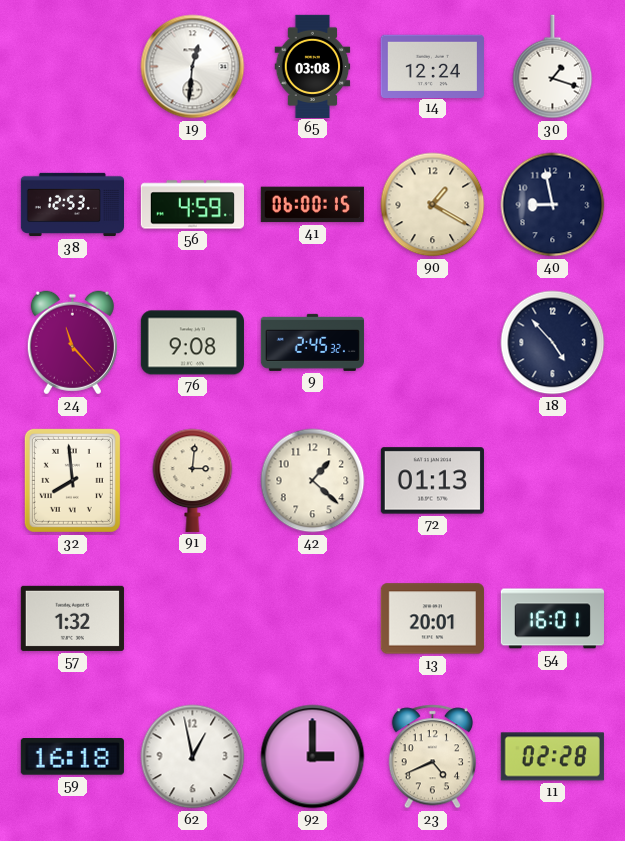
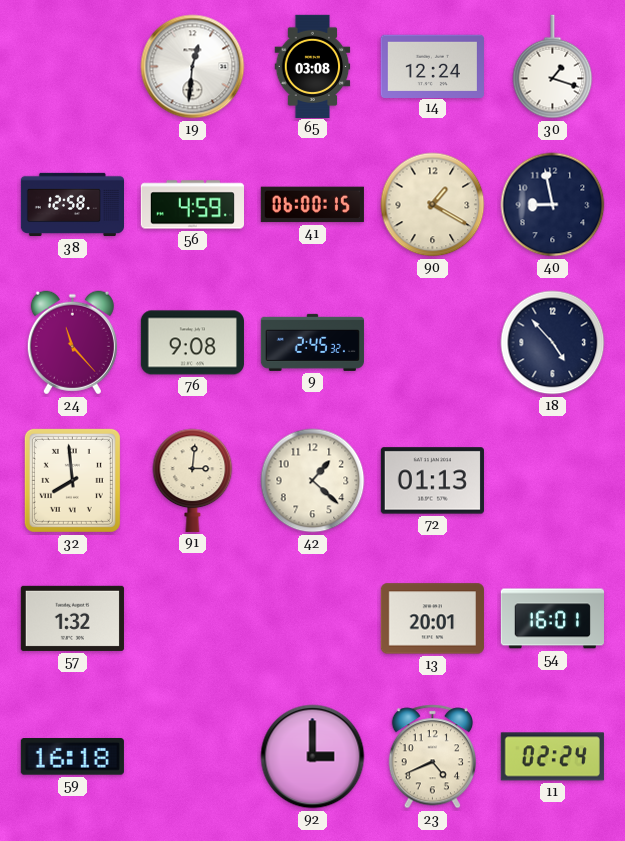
38: 12:53 -> 12:58
62: 12:58 -> none
11: 02:28 -> 02:24
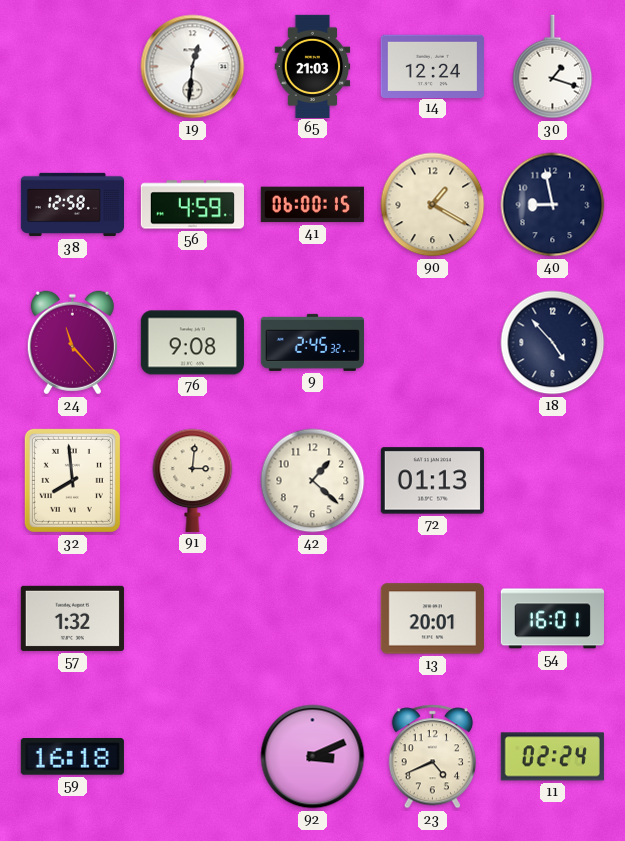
65: 03:08 -> 21:03
92: 3:00 -> 3:11
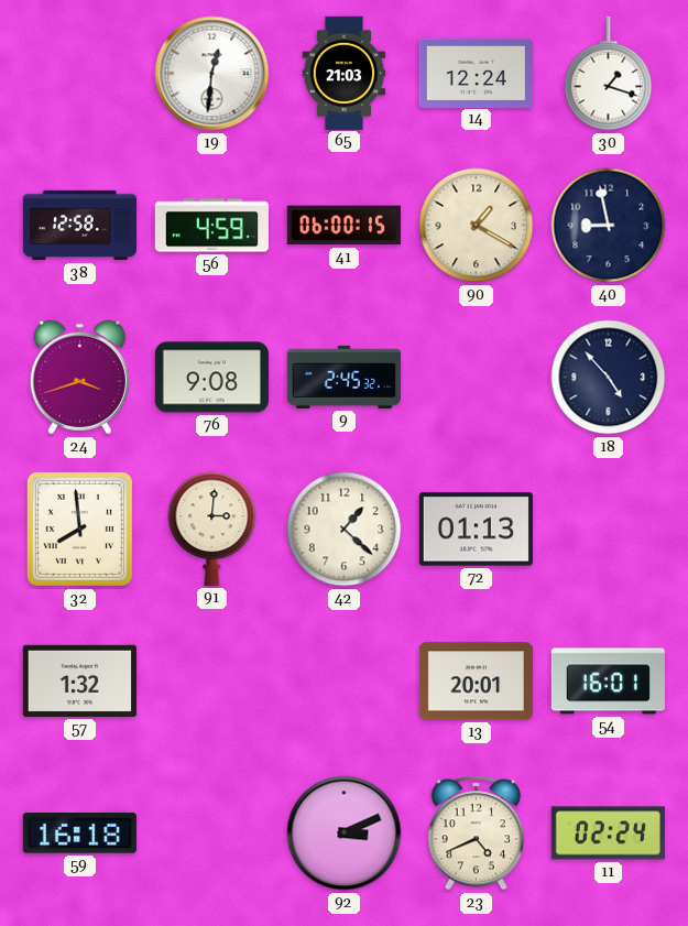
24: 11:23 -> 3:42
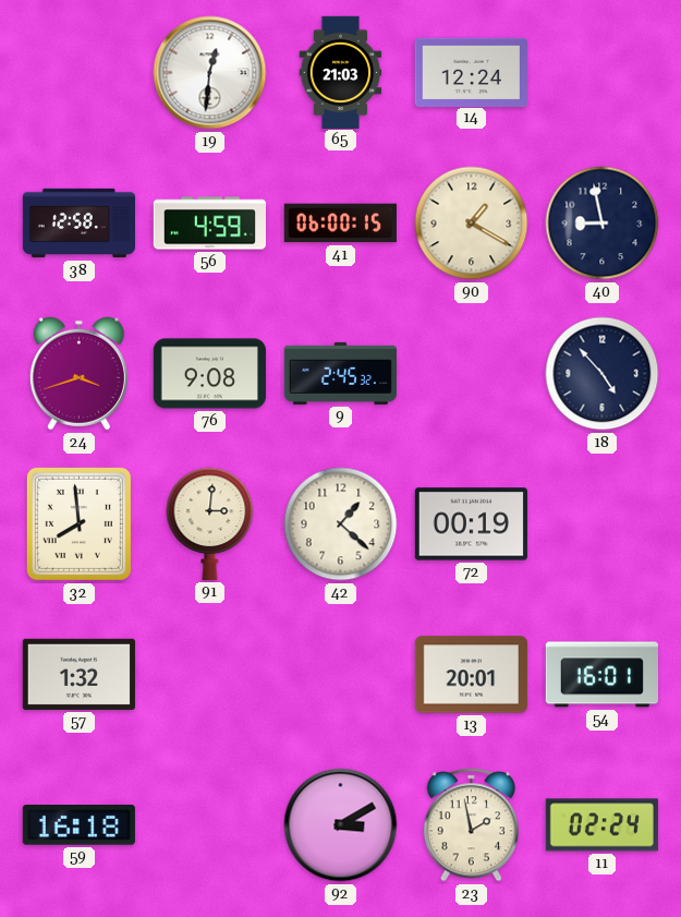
30: 1:18 -> none
72: 01:13 -> 00:19
92: 3:11 -> 3:10
23: 4:41 -> 1:58
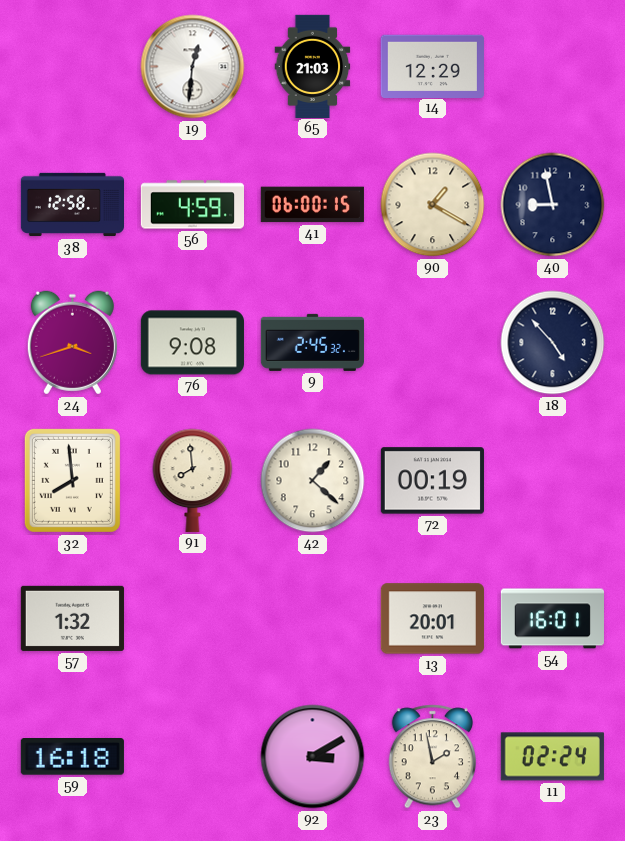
14: 12:24 -> 12:29
91: 3:01 -> 7:59
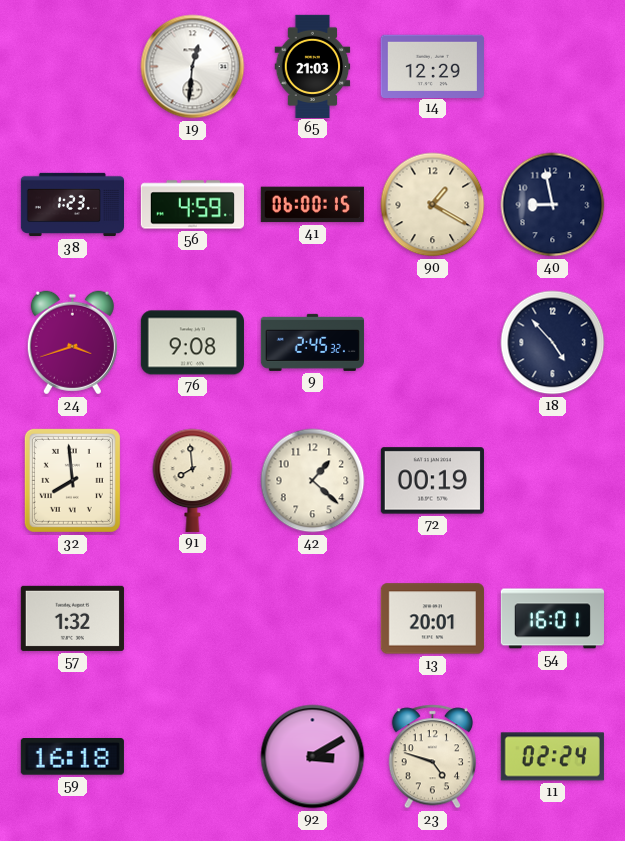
38: 12:58 -> 1:23
23: 1:58 -> 4:48
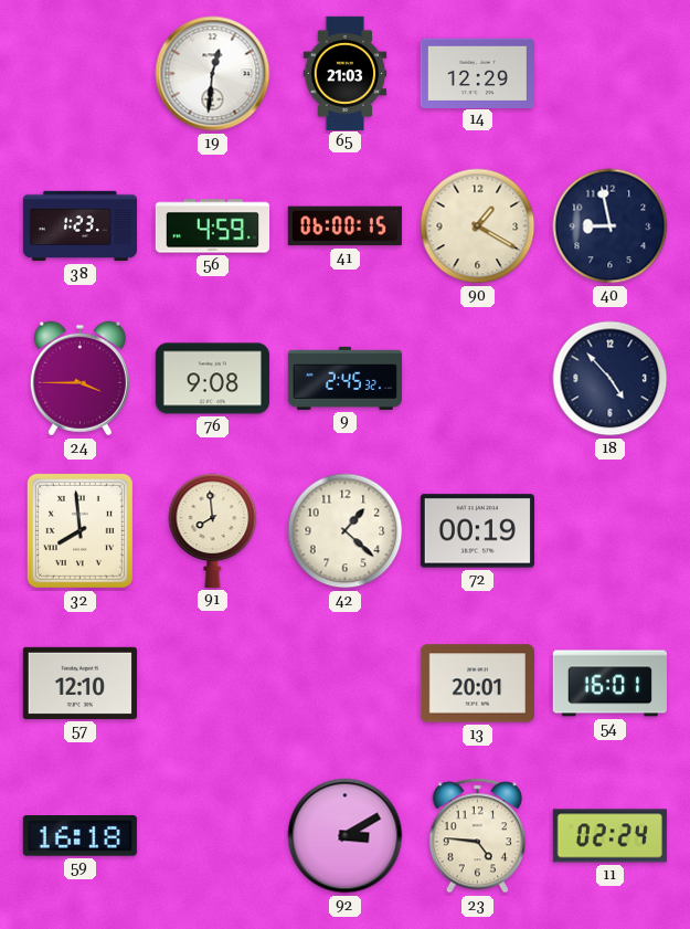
24: 3:42 -> 3:45
57: 1:32 -> 12:10
23: 4:48 -> 4:46
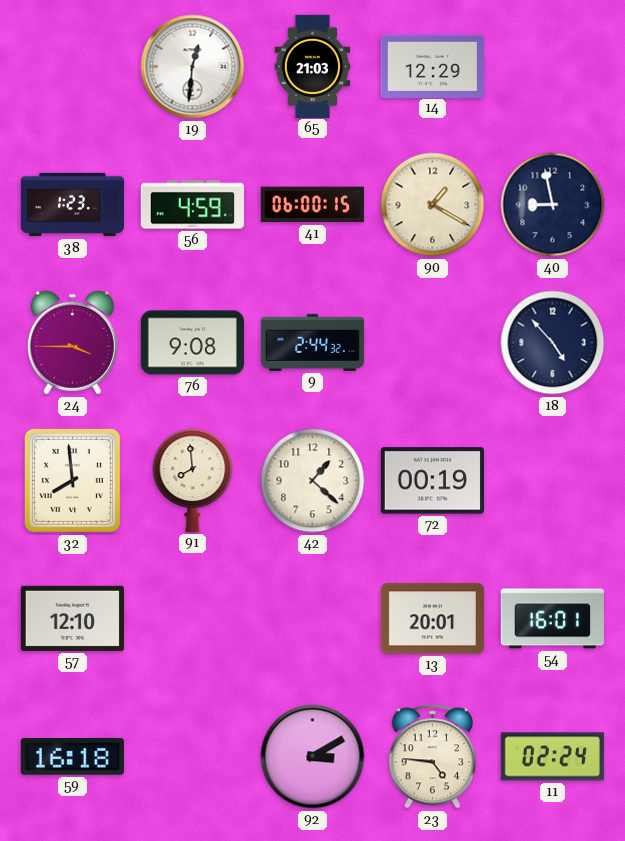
9: 2:45 -> 2:44
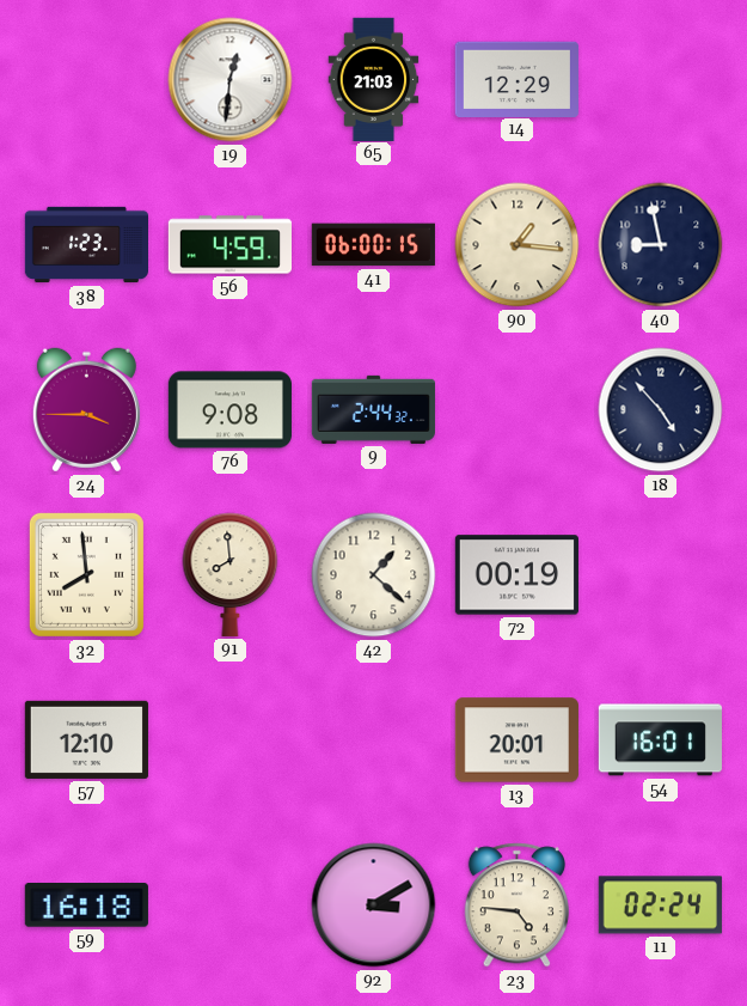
90: 1:20 -> 1:16
